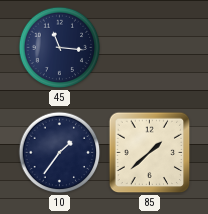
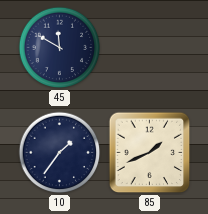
45: 11:16 -> 11:50
85: 1:38 -> 1:41
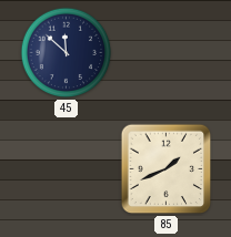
45: 11:50 -> 11:52
10: 1:36 -> none
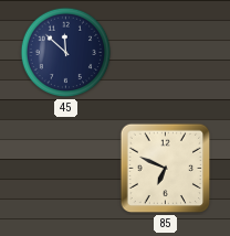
85: 1:41 -> 6:49
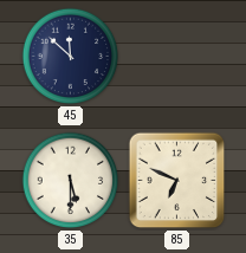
35: none -> 5:30
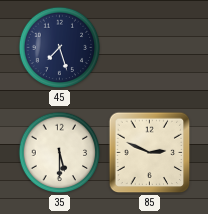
45: 11:52 -> 7:27
85: 6:49 -> 2:49
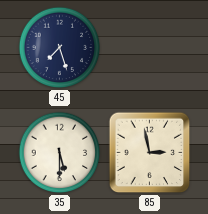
85: 2:49 -> 2:58
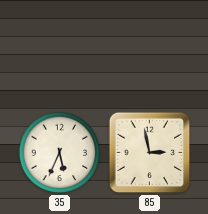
45: 7:27 -> none
35: 5:30 -> 5:34
